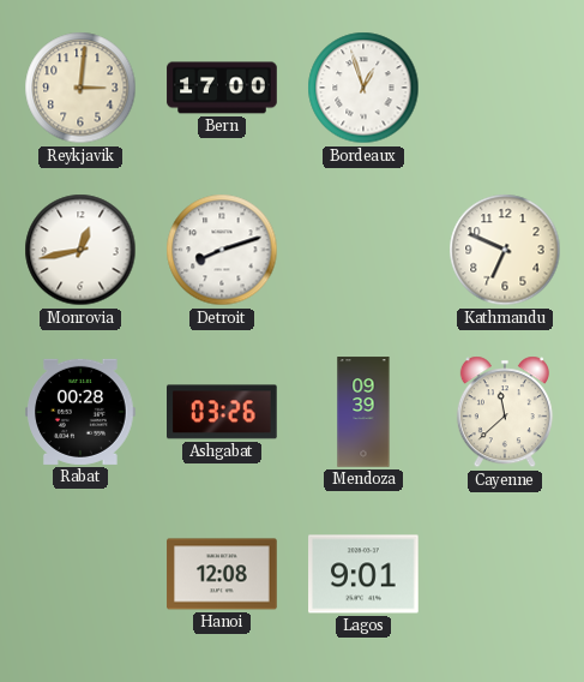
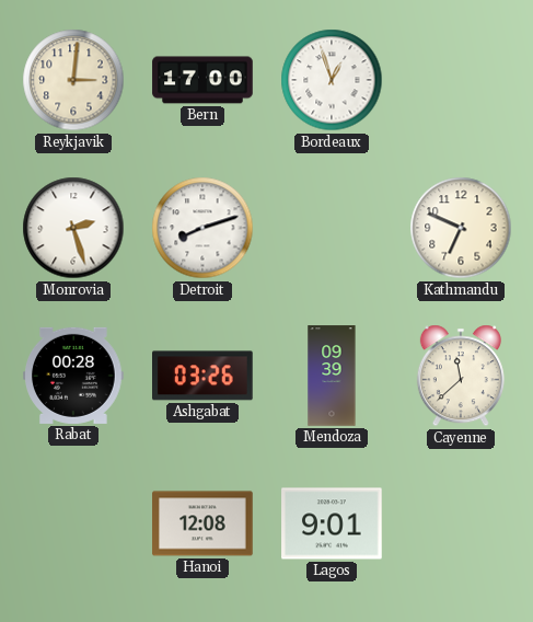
Monrovia: 12:43 -> 2:27
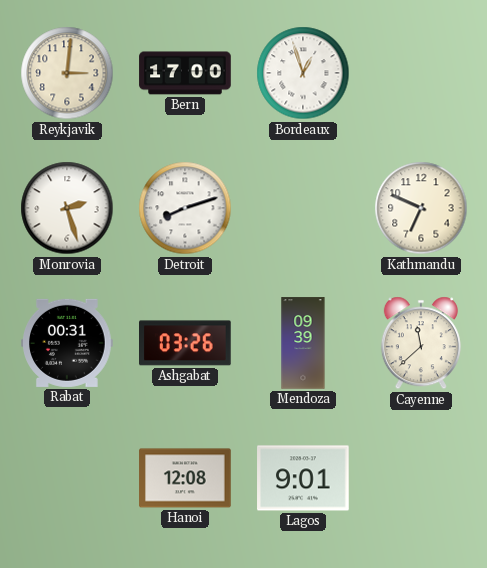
Rabat: 00:28 -> 00:31
